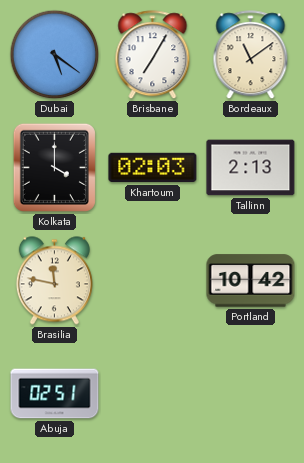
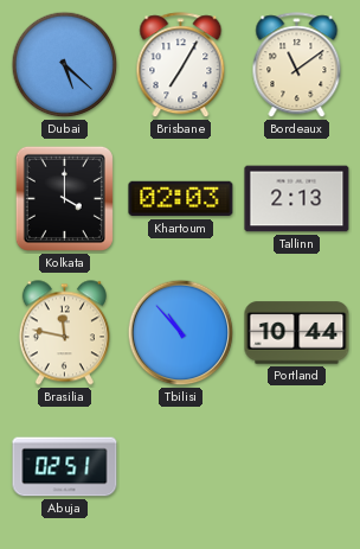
Dubai: 5:21 -> 5:22
Tbilisi: none -> 10:53
Portland: 10:42 -> 10:44
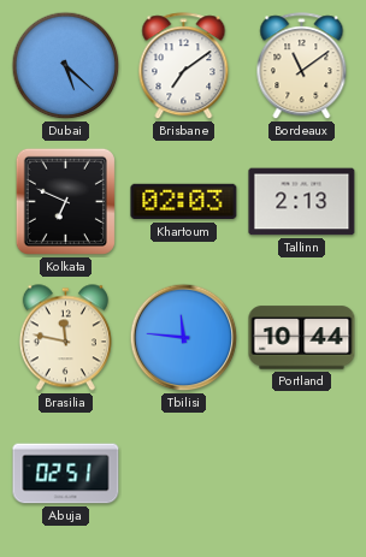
Brisbane: 7:05 -> 7:09
Kolkata: 4:00 -> 6:49
Tbilisi: 10:53 -> 11:46
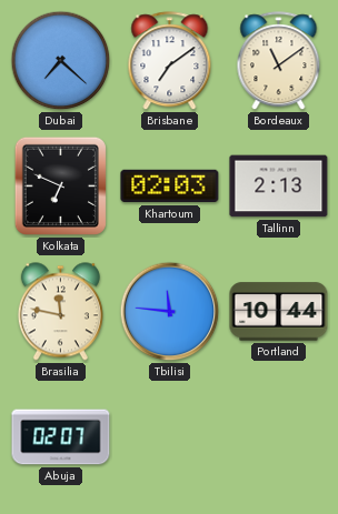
Dubai: 5:22 -> 7:22
Abuja: 02:51 -> 02:07
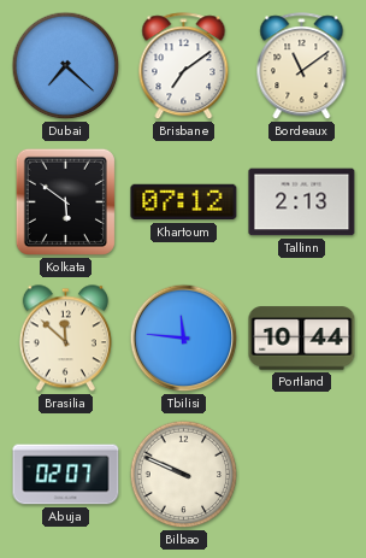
Kolkata: 6:49 -> 5:51
Khartoum: 02:03 -> 07:12
Brasilia: 11:47 -> 11:52
Bilbao: none -> 9:49
